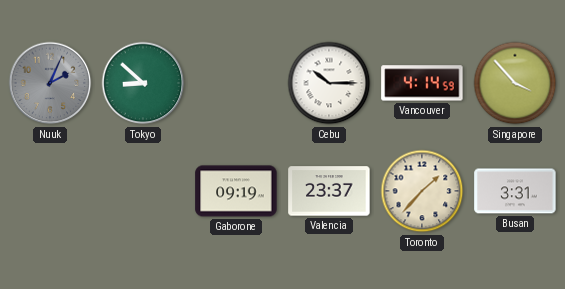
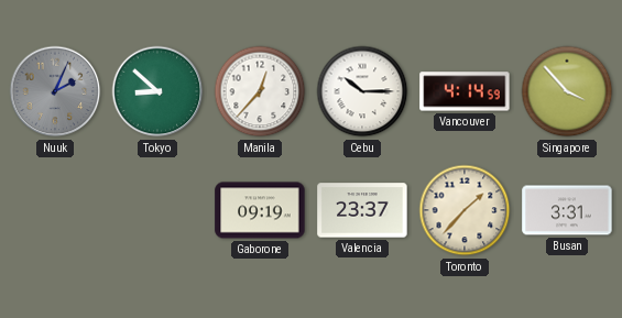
Manila: none -> 12:37
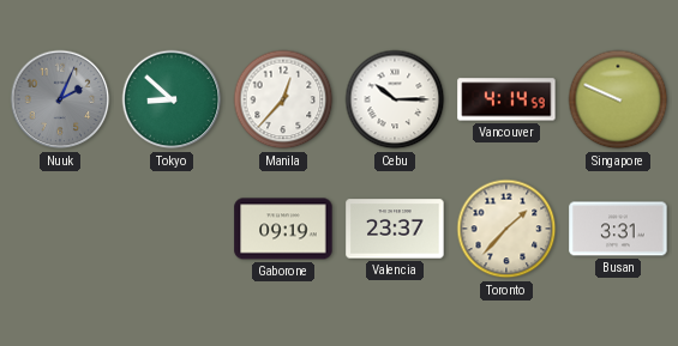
Singapore: 3:53 -> 9:49
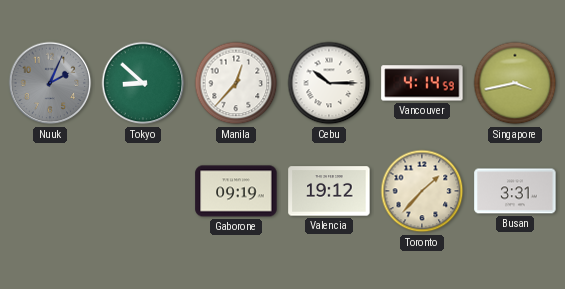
Singapore: 9:49 -> 3:43
Valencia: 23:37 -> 19:12
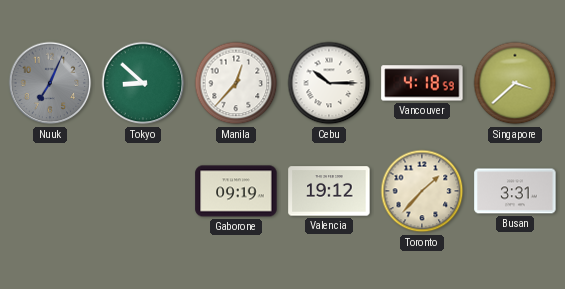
Nuuk: 2:04 -> 7:04
Vancouver: 4:14 -> 4:18
Singapore: 3:43 -> 3:38
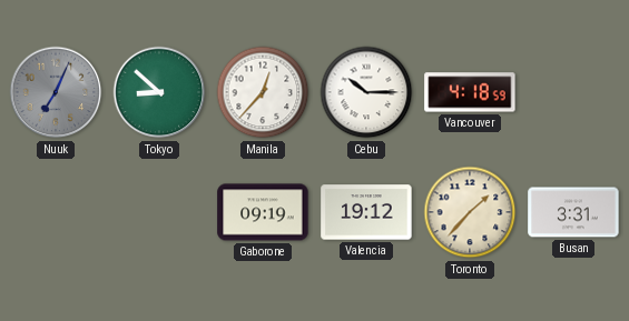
Singapore: 3:38 -> none
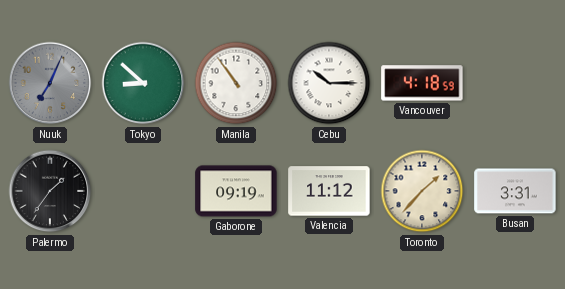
Manila: 12:37 -> 10:54
Palermo: none -> 1:36
Valencia: 19:12 -> 11:12
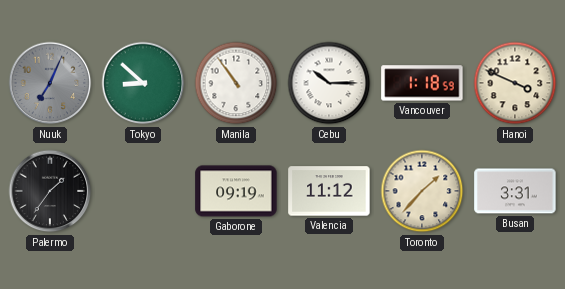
Vancouver: 4:18 -> 1:18
Hanoi: none -> 3:49
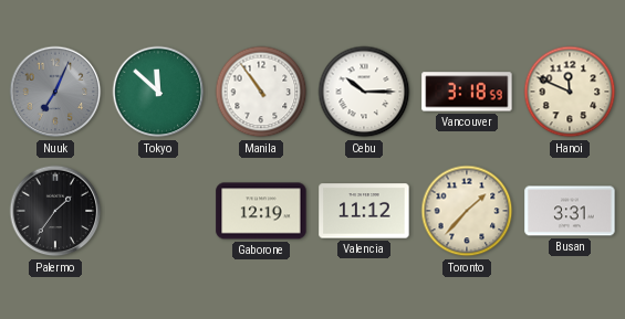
Tokyo: 8:52 -> 11:52
Vancouver: 1:18 -> 3:18
Hanoi: 3:49 -> 11:49
Gaborone: 09:19 -> 12:19
